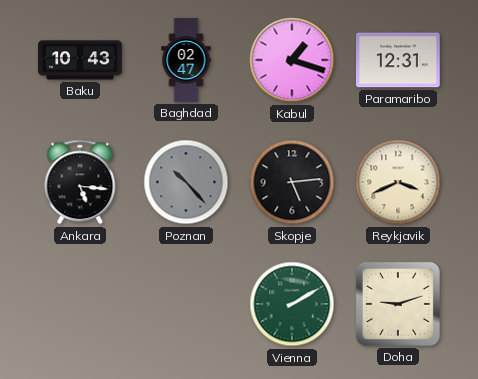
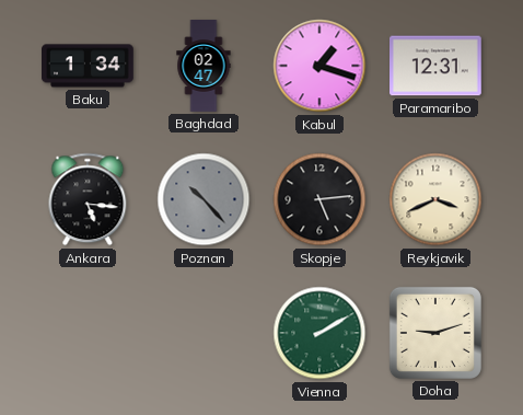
Baku: 10:43 -> 1:34
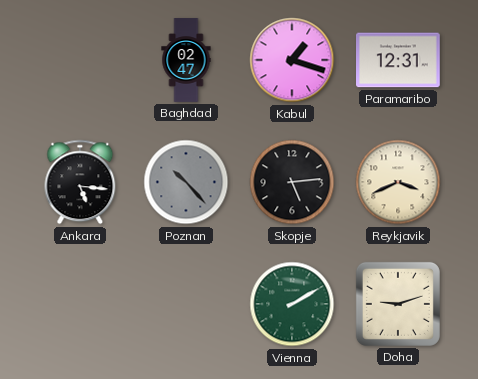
Baku: 1:34 -> none
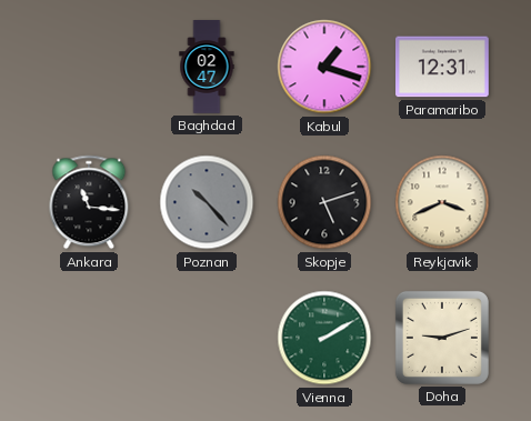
Ankara: 5:16 -> 11:16
Skopje: 5:14 -> 5:12
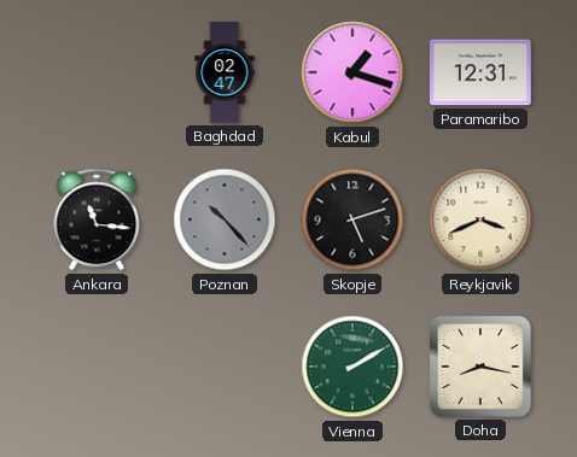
Doha: 9:12 -> 8:17
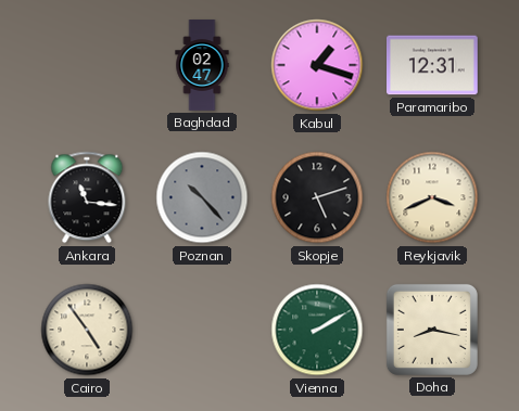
Cairo: none -> 4:54
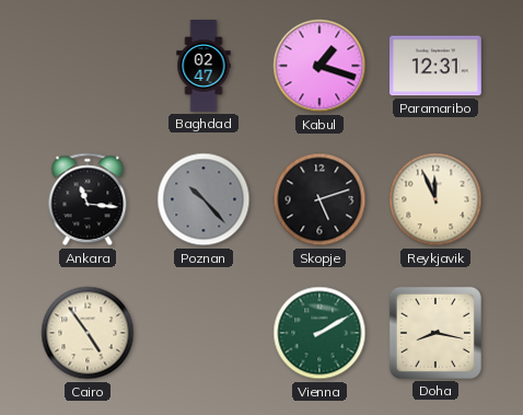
Reykjavik: 3:41 -> 11:56
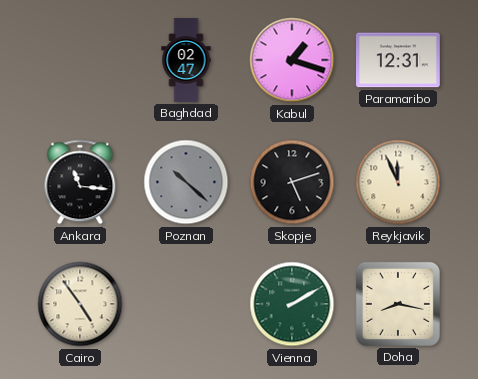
Poznan: 10:23 -> 10:22
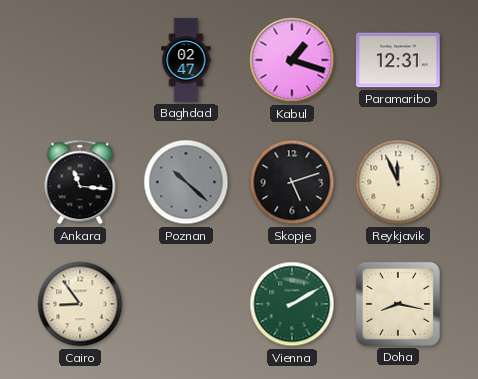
Cairo: 4:54 -> 8:54
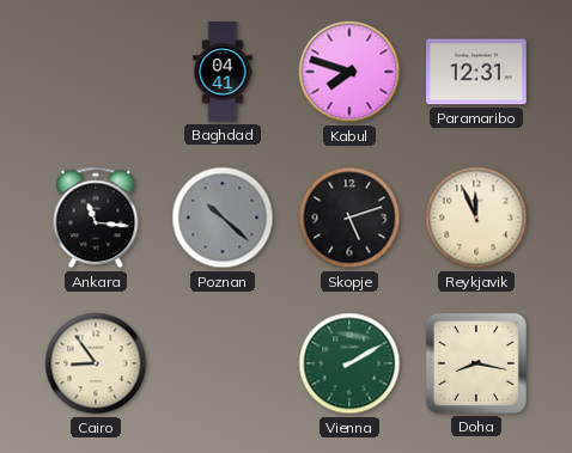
Baghdad: 02:47 -> 04:41
Kabul: 1:18 -> 7:48
